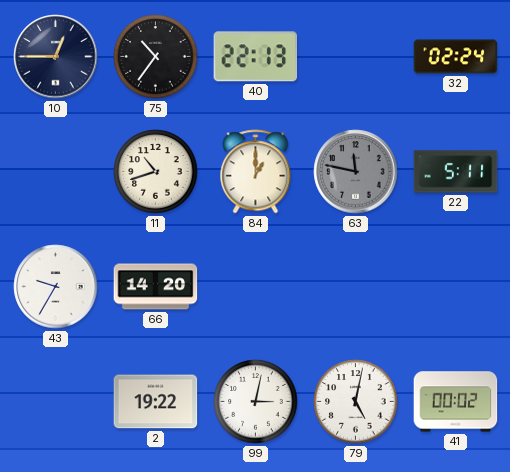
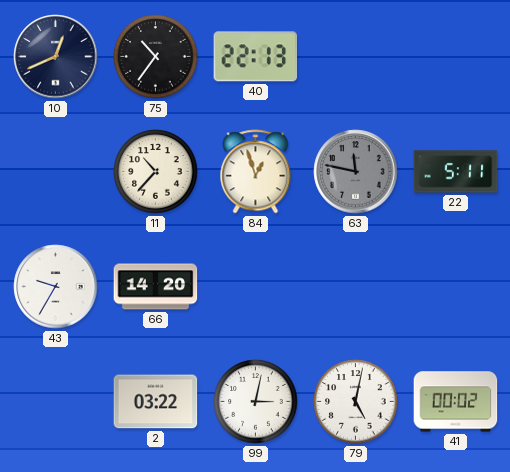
10: 12:45 -> 12:41
32: 02:24 -> none
11: 10:42 -> 10:37
84: 1:00 -> 12:57
2: 19:22 -> 03:22
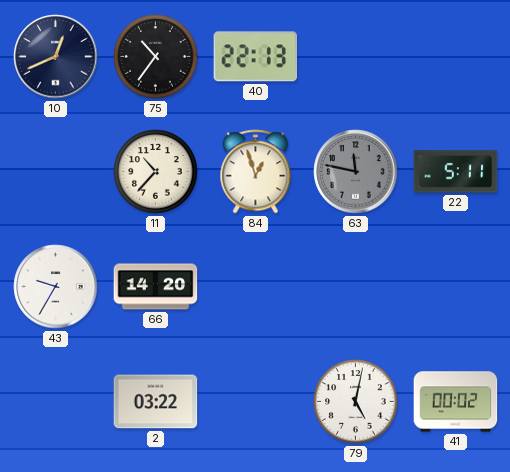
99: 3:02 -> none
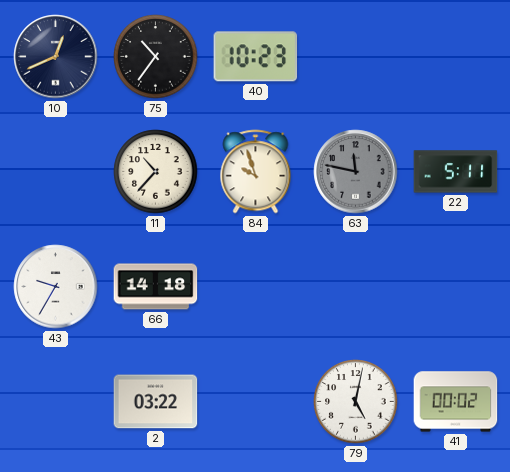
40: 22:13 -> 10:23
84: 12:57 -> 9:57
66: 14:20 -> 14:18
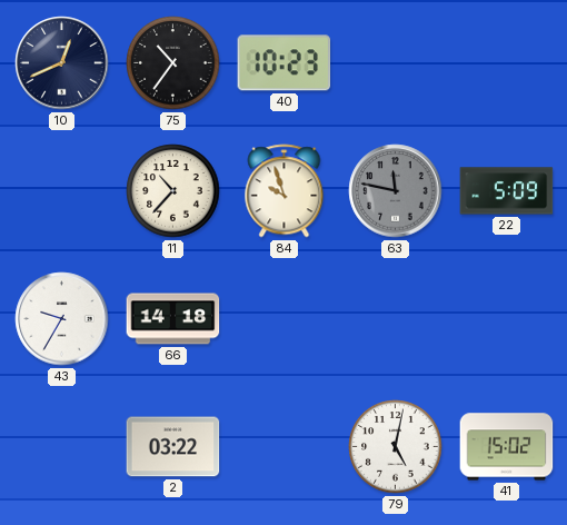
22: 5:11 -> 5:09
41: 00:02 -> 15:02
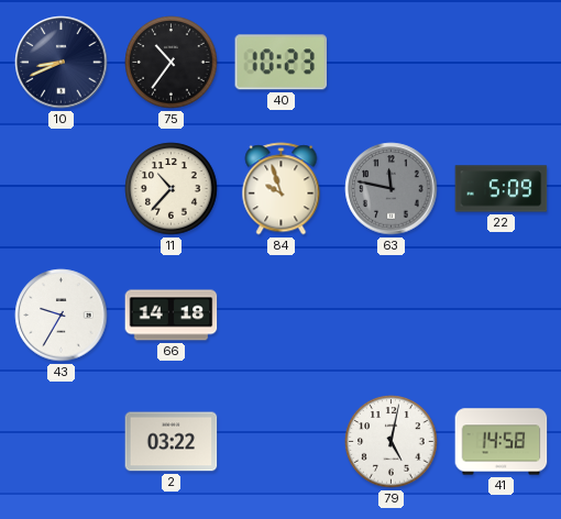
10: 12:41 -> 8:41
41: 15:02 -> 14:58
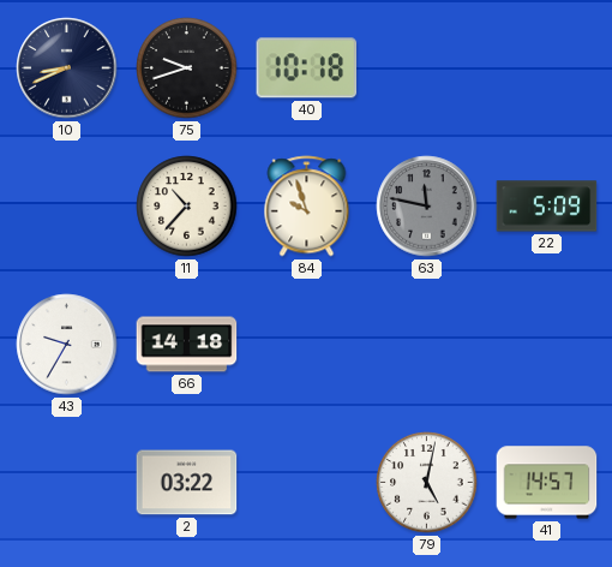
75: 10:36 -> 9:42
40: 10:23 -> 10:18
41: 14:58 -> 14:57
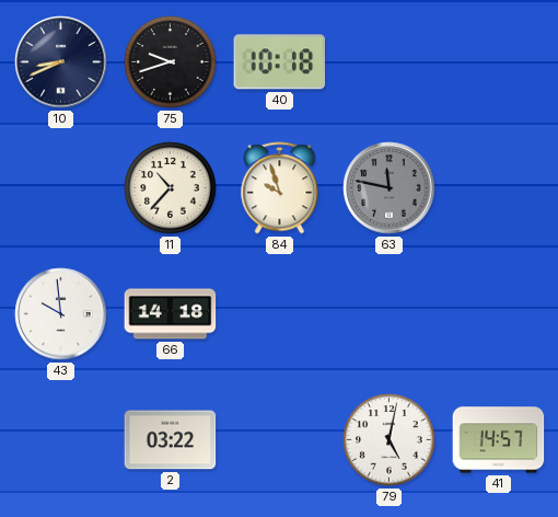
22: 5:09 -> none
43: 9:35 -> 9:59
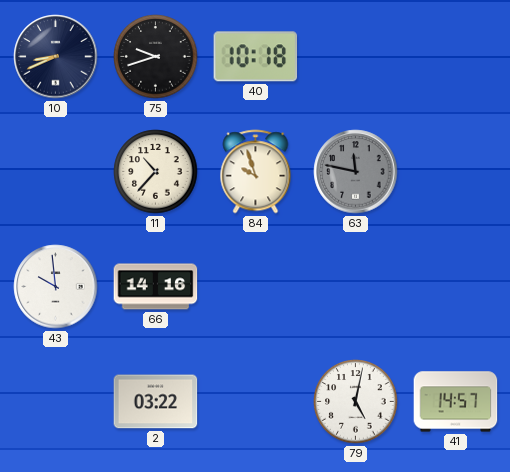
66: 14:18 -> 14:16
